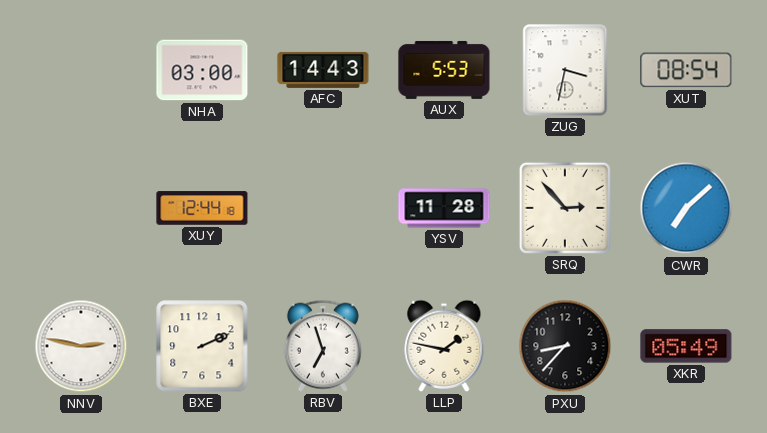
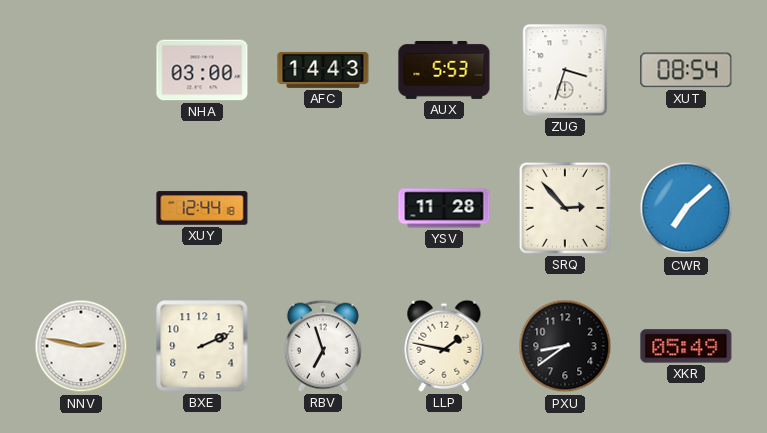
ZUG: 3:32 -> 3:33
PXU: 8:37 -> 8:39
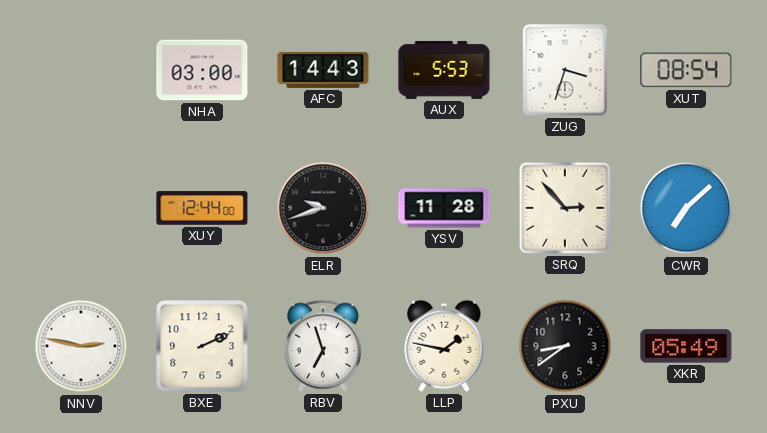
XUY: 12:44:18 -> 12:44:00
ELR: none -> 9:42
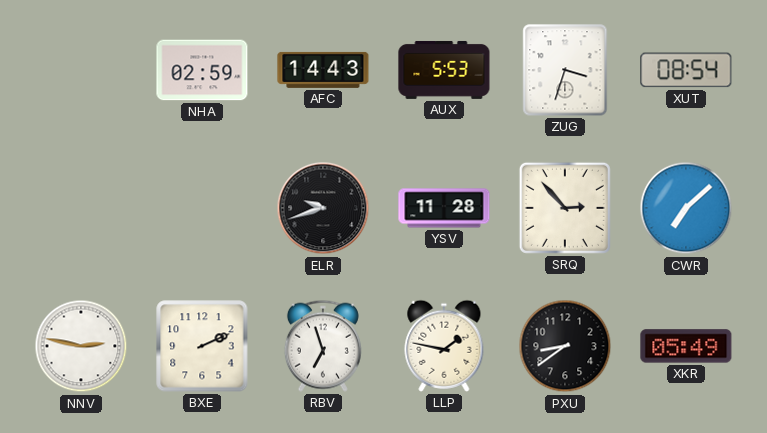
NHA: 03:00 -> 02:59
XUY: 12:44 -> none
